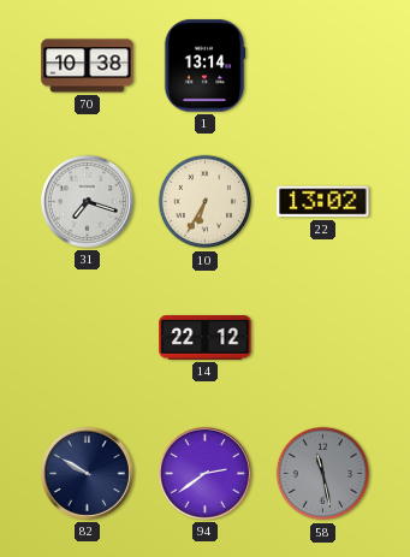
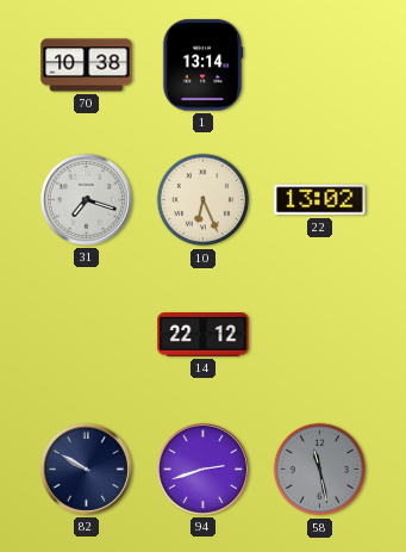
10: 6:35 -> 6:26
94: 2:39 -> 2:42
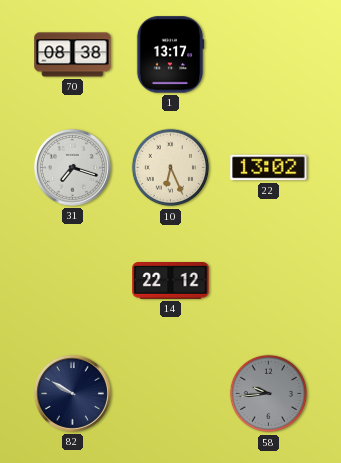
70: 10:38 -> 08:38
1: 13:14 -> 13:17
94: 2:42 -> none
58: 11:28 -> 9:44
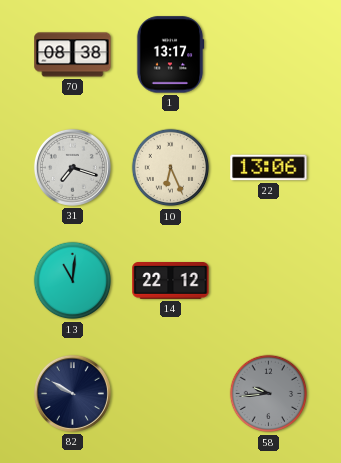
22: 13:02 -> 13:06
13: none -> 11:01
